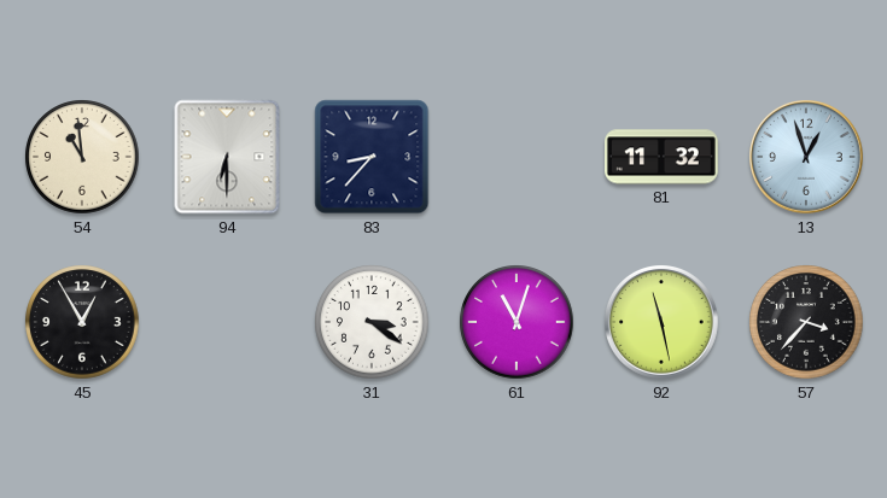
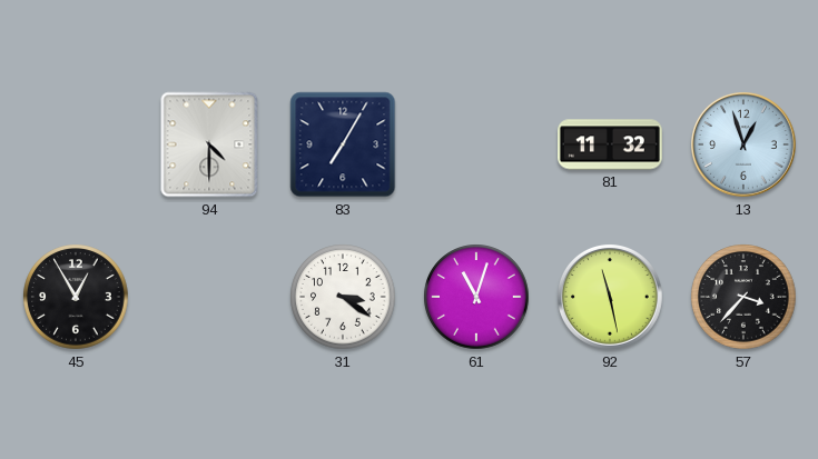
54: 10:59 -> none
94: 6:30 -> 4:30
83: 8:37 -> 7:05
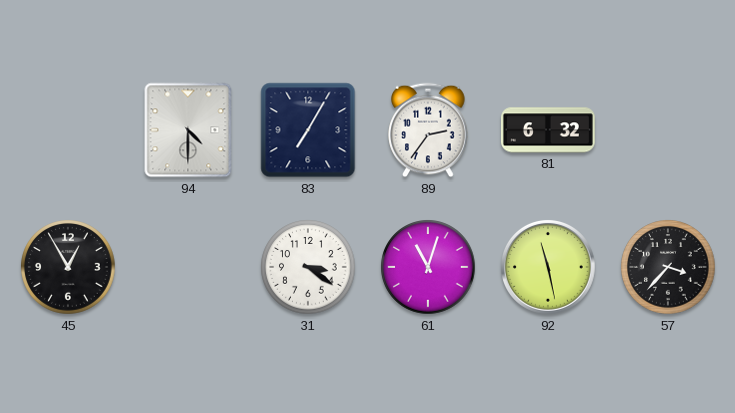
89: none -> 2:36
81: 11:32 -> 6:32
13: 12:57 -> none
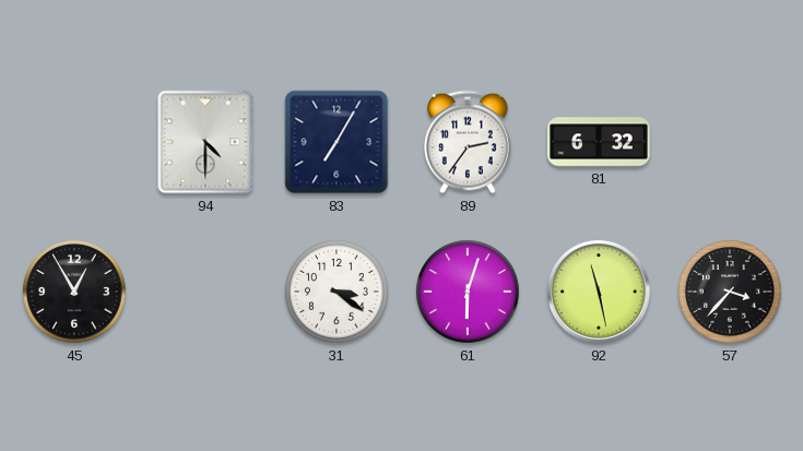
61: 11:03 -> 6:03
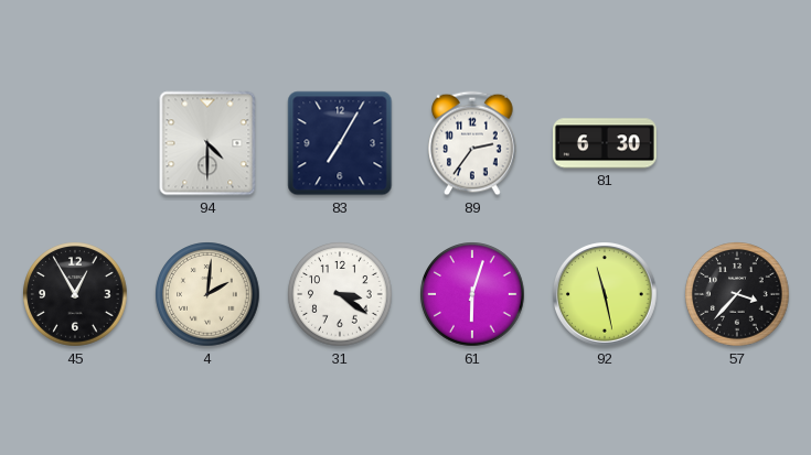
81: 6:32 -> 6:30
4: none -> 2:01
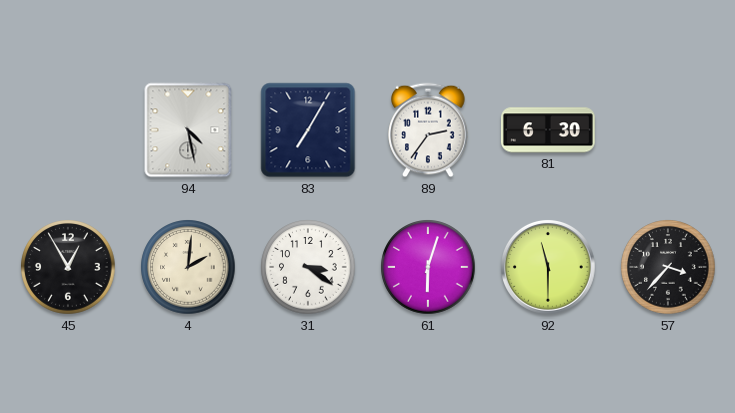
94: 4:30 -> 4:28
92: 11:28 -> 11:30
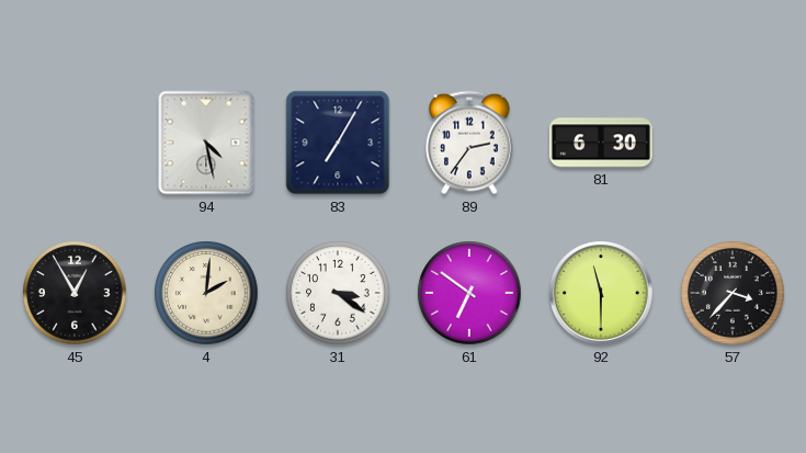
61: 6:03 -> 6:51
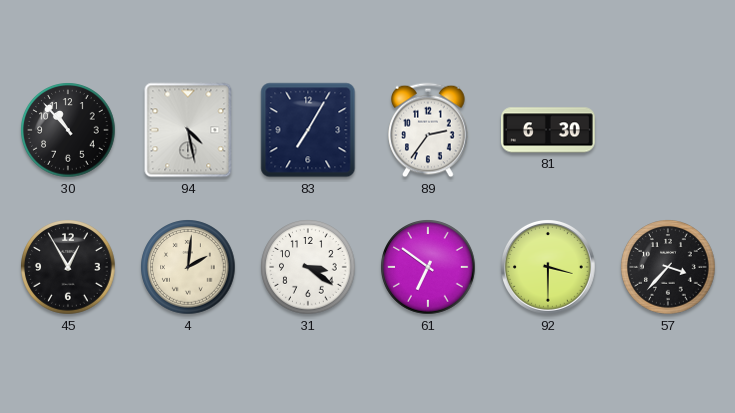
30: none -> 10:53
92: 11:30 -> 3:30
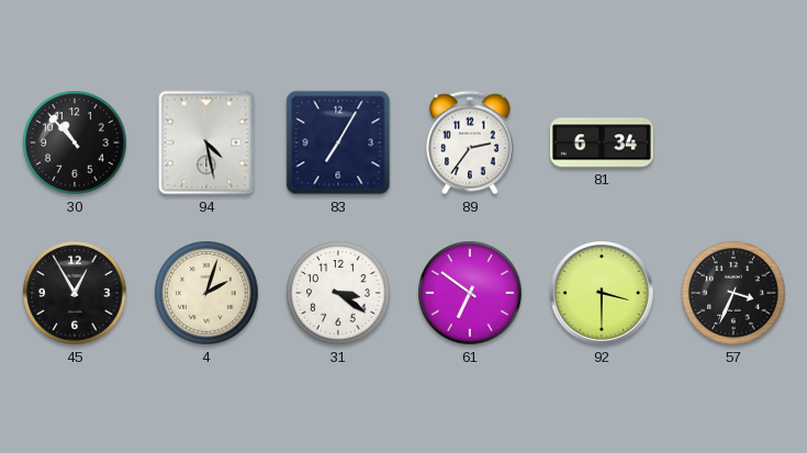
81: 6:30 -> 6:34
4: 2:01 -> 2:03
57: 3:37 -> 3:34
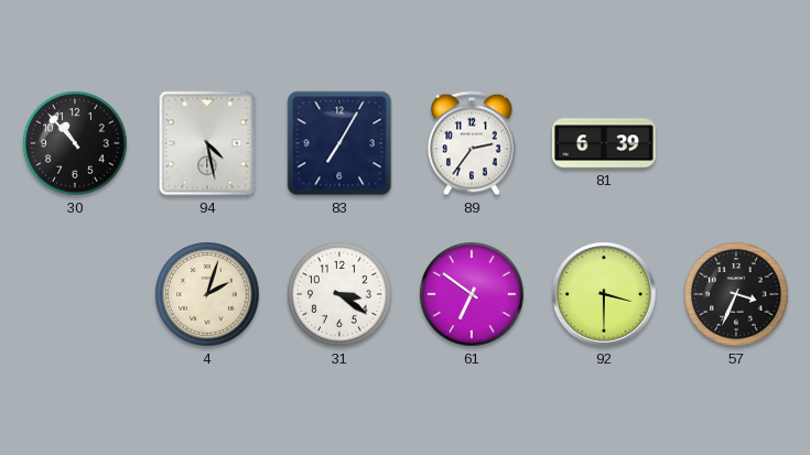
81: 6:34 -> 6:39
45: 12:55 -> none
